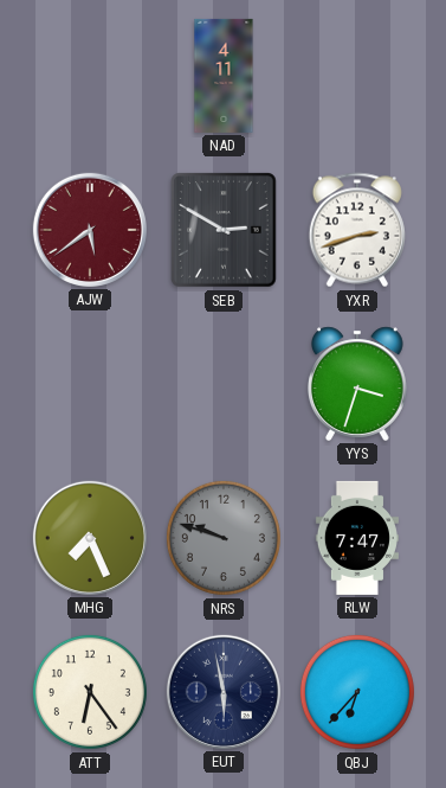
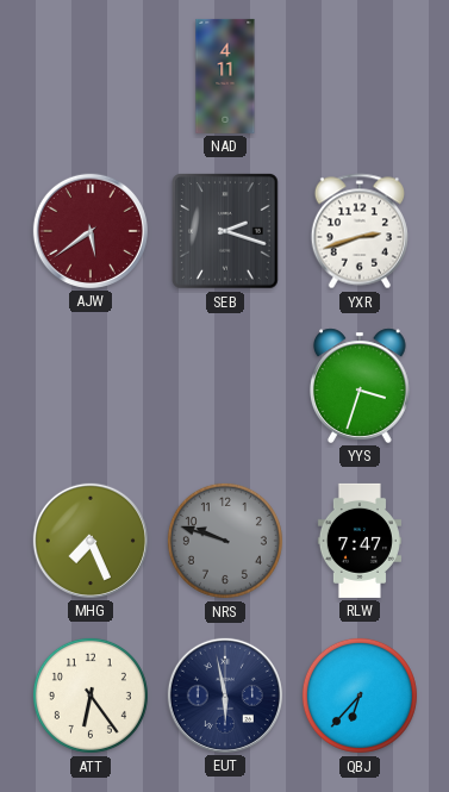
SEB: 2:50 -> 2:18
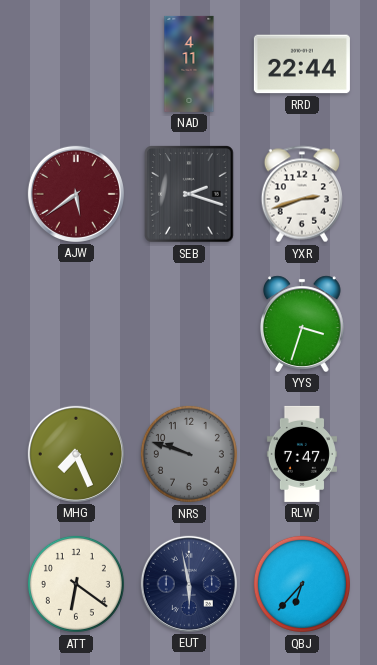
RRD: none -> 22:44
ATT: 6:24 -> 6:21
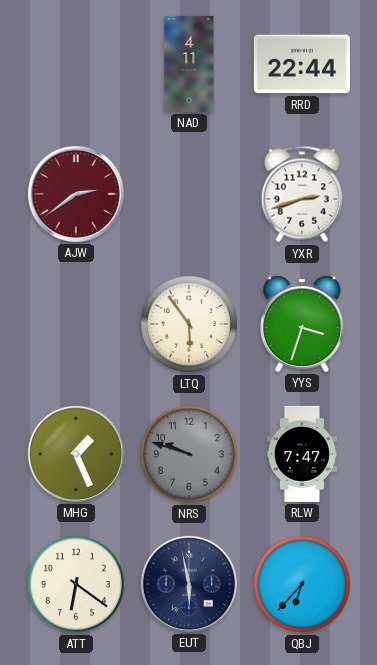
AJW: 5:39 -> 2:39
SEB: 2:18 -> none
LTQ: none -> 5:54
MHG: 7:26 -> 1:26
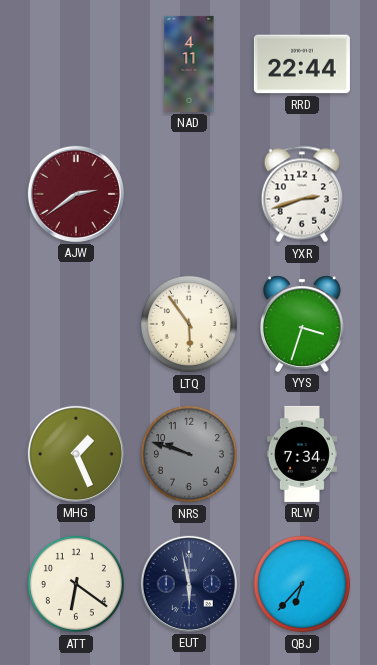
RLW: 7:47 -> 7:34
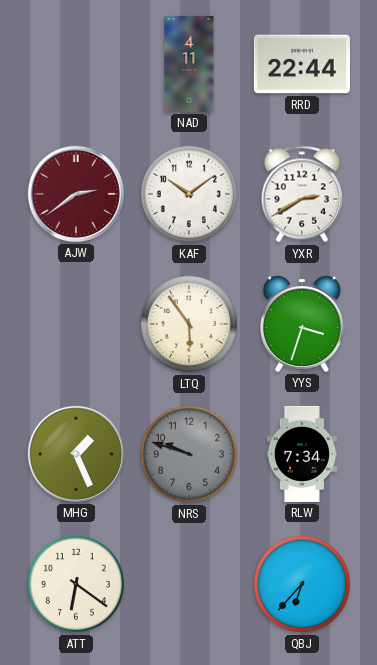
KAF: none -> 10:09
YXR: 2:42 -> 2:40
EUT: 5:58 -> none
